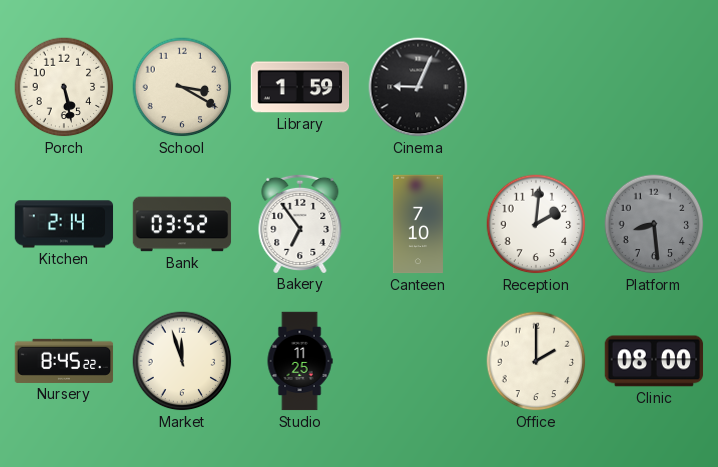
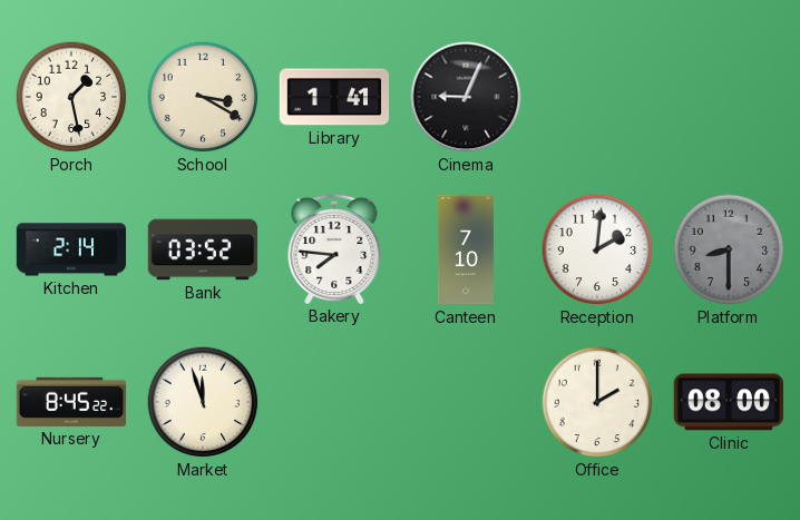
Porch: 5:28 -> 1:28
Library: 1:59 -> 1:41
Bakery: 6:54 -> 7:46
Platform: 8:29 -> 8:30
Studio: 11:25 -> none
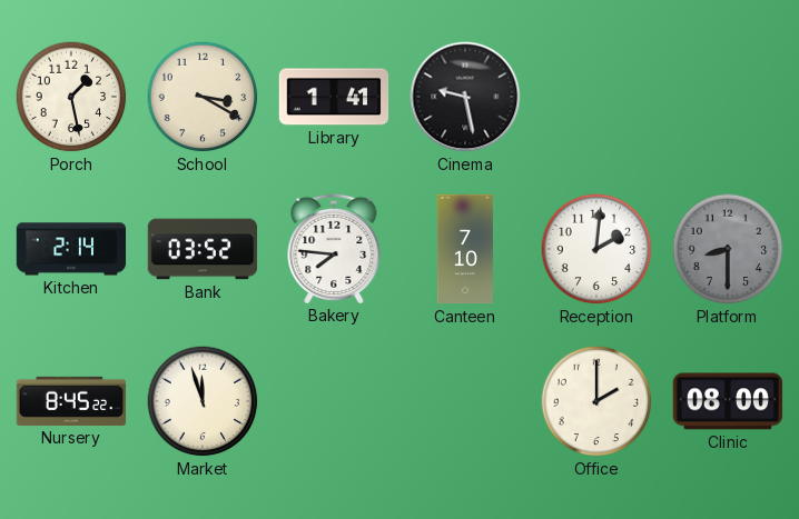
Cinema: 9:04 -> 9:28
